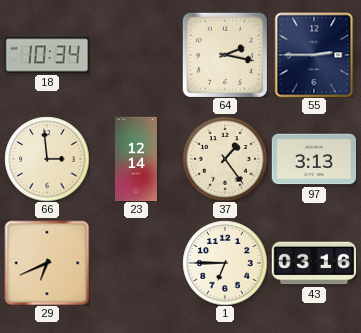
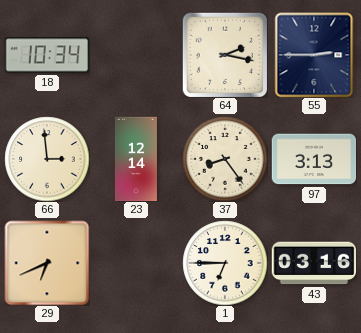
37: 1:24 -> 8:24
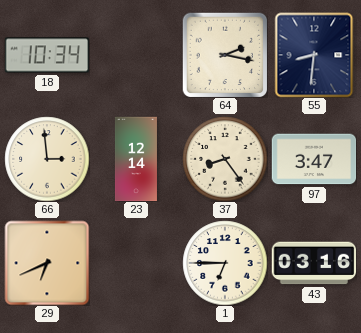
55: 2:45 -> 8:31
97: 3:13 -> 3:47
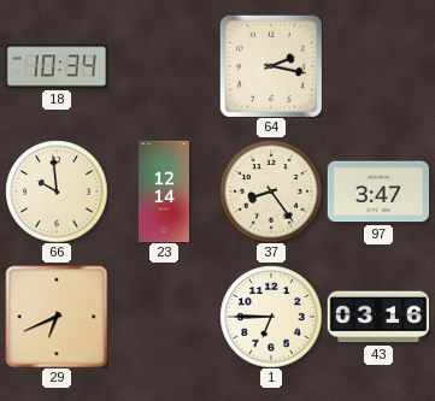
55: 8:31 -> none
66: 2:59 -> 9:59
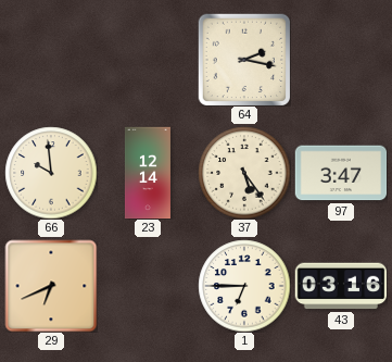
18: 10:34 -> none
37: 8:24 -> 5:24
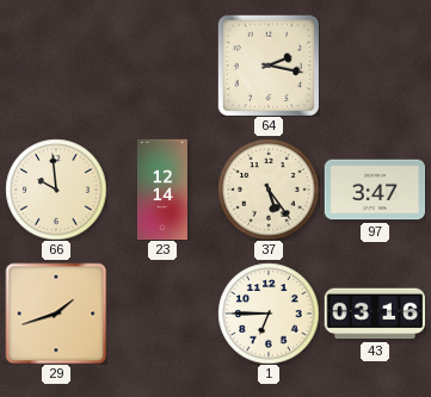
29: 6:41 -> 1:42
